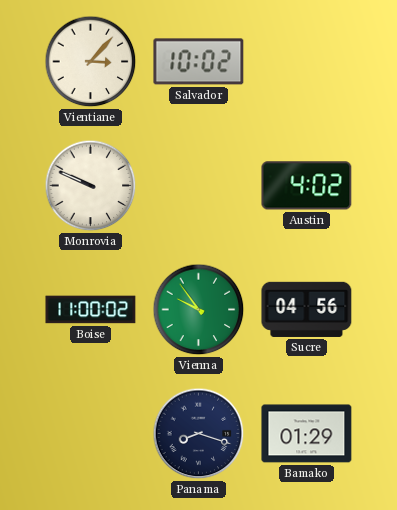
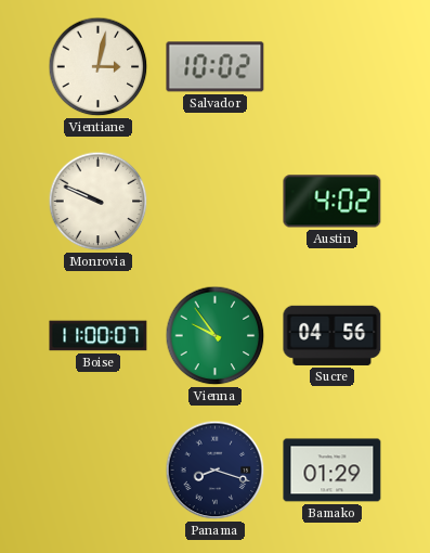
Vientiane: 3:07 -> 3:02
Boise: 11:00:02 -> 11:00:07
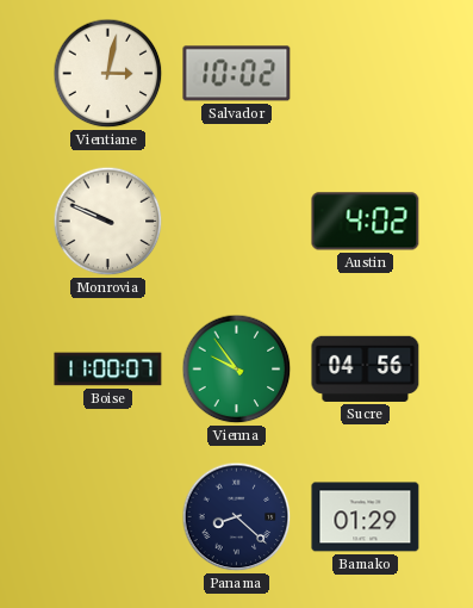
Panama: 8:18 -> 8:22
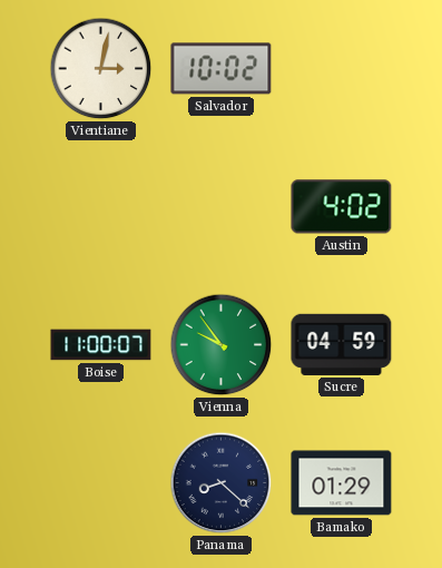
Monrovia: 9:49 -> none
Sucre: 04:56 -> 04:59
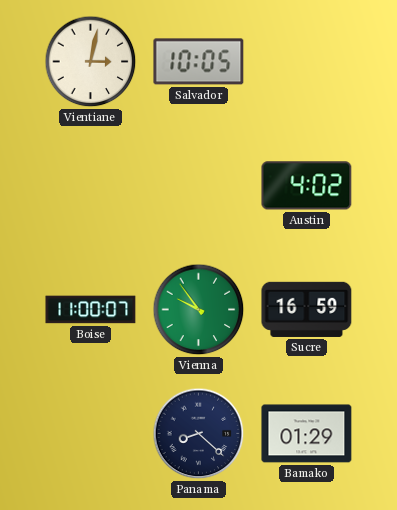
Salvador: 10:02 -> 10:05
Sucre: 04:59 -> 16:59
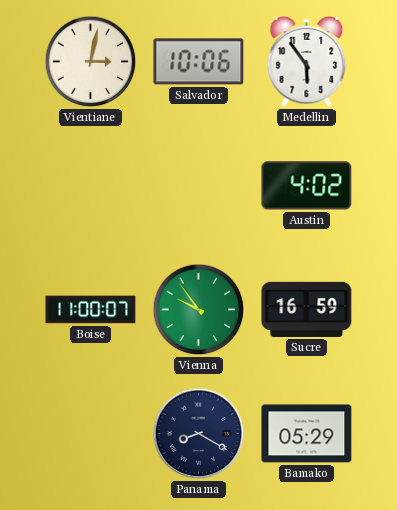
Salvador: 10:05 -> 10:06
Medellin: none -> 5:54
Panama: 8:22 -> 8:20
Bamako: 01:29 -> 05:29
